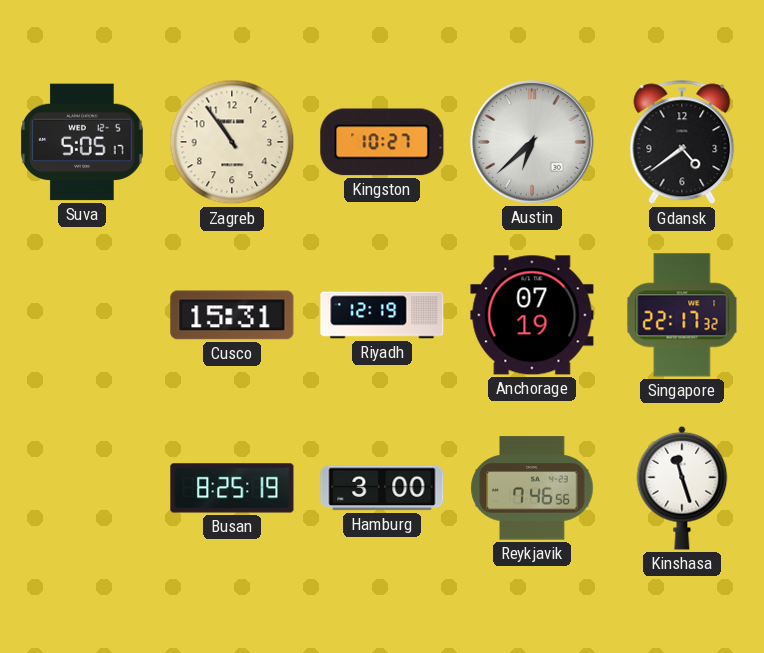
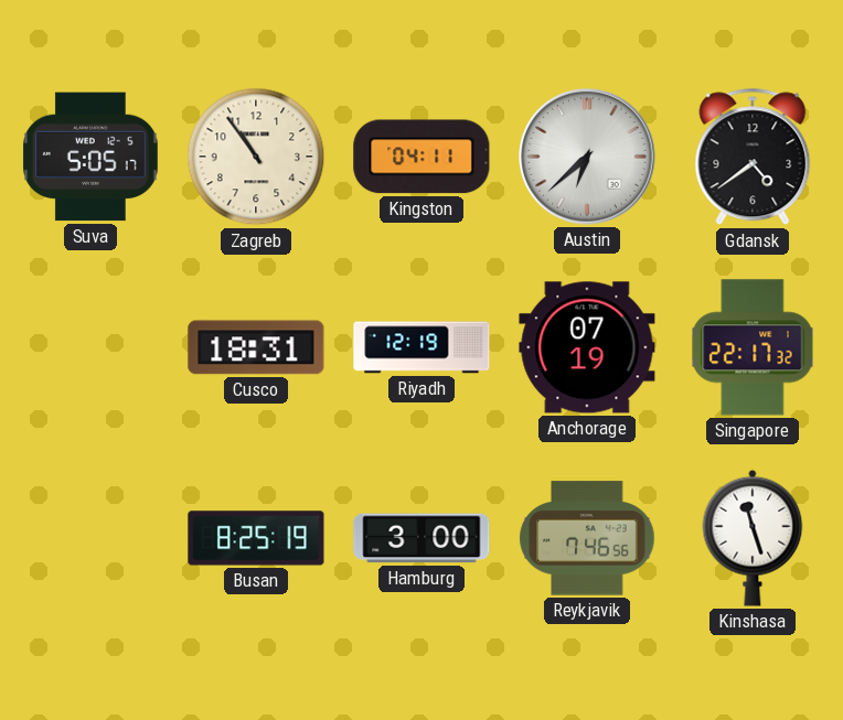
Kingston: 10:27 -> 04:11
Cusco: 15:31 -> 18:31
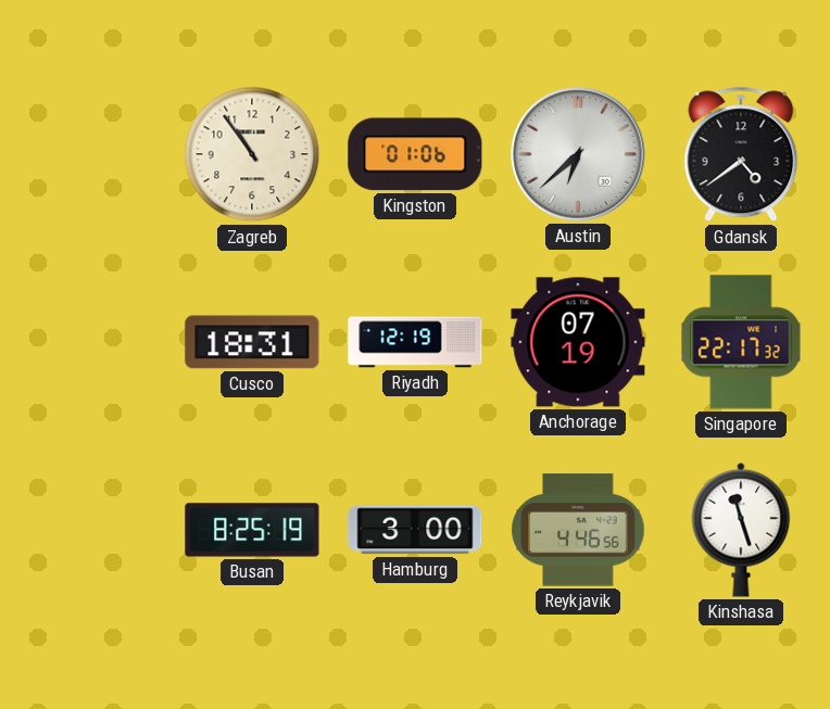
Suva: 5:05 -> none
Kingston: 04:11 -> 01:06
Reykjavik: 7:46 -> 4:46
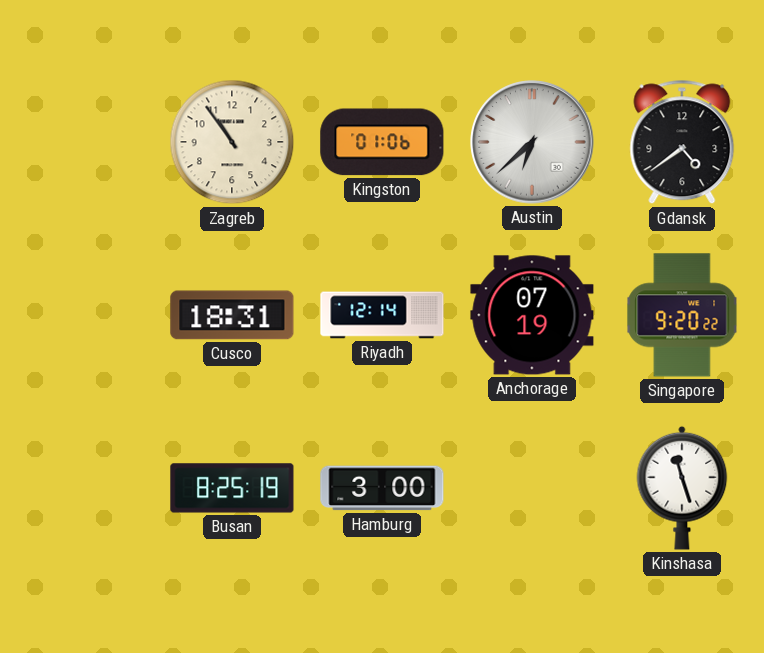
Riyadh: 12:19 -> 12:14
Singapore: 22:17 -> 9:20
Reykjavik: 4:46 -> none
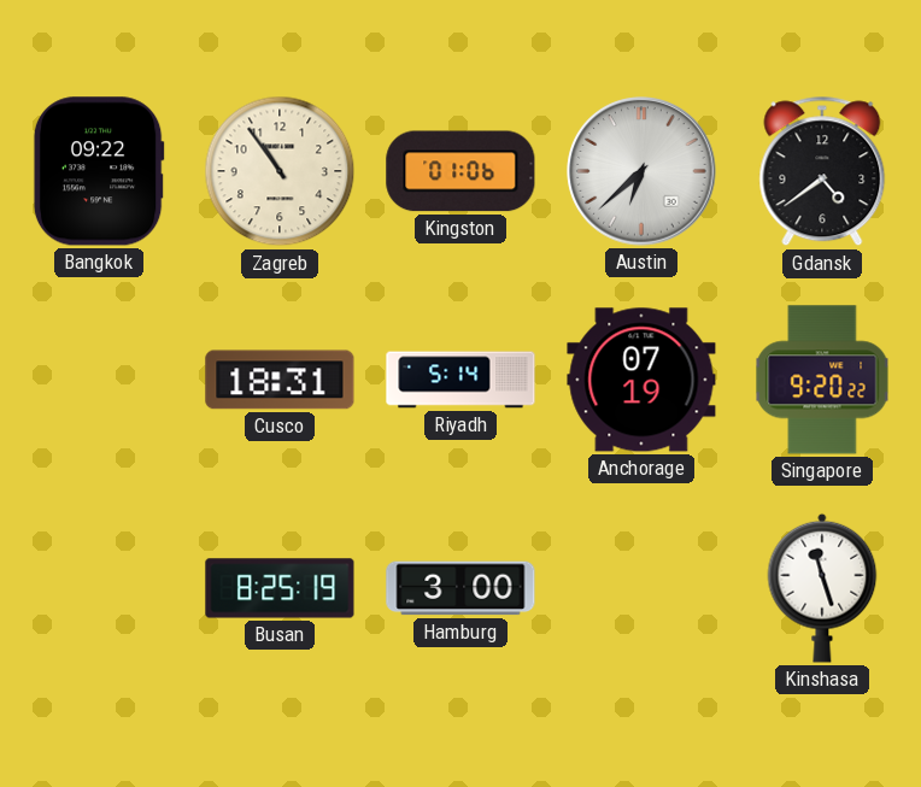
Bangkok: none -> 09:22
Riyadh: 12:14 -> 5:14
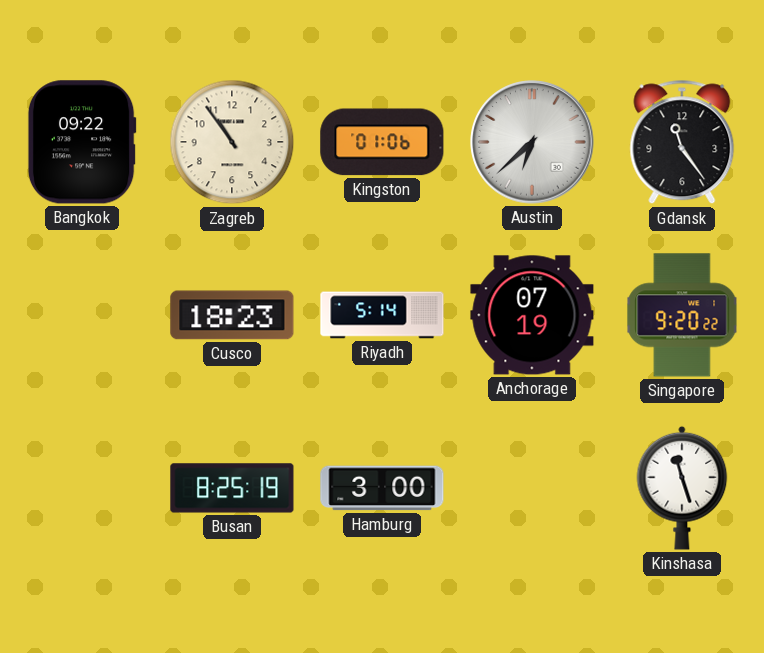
Gdansk: 4:39 -> 11:24
Cusco: 18:31 -> 18:23
